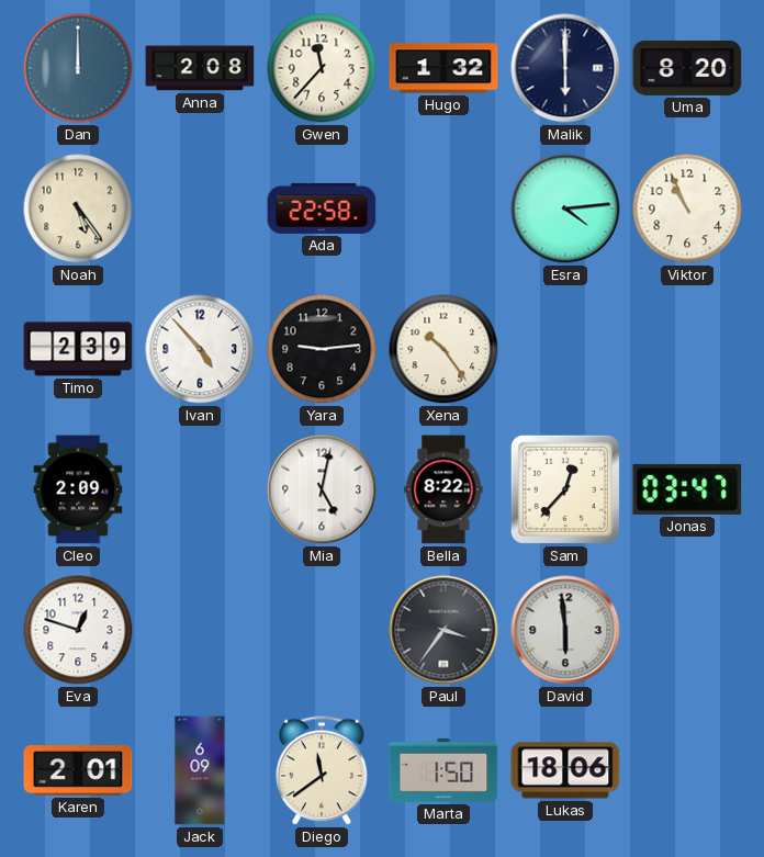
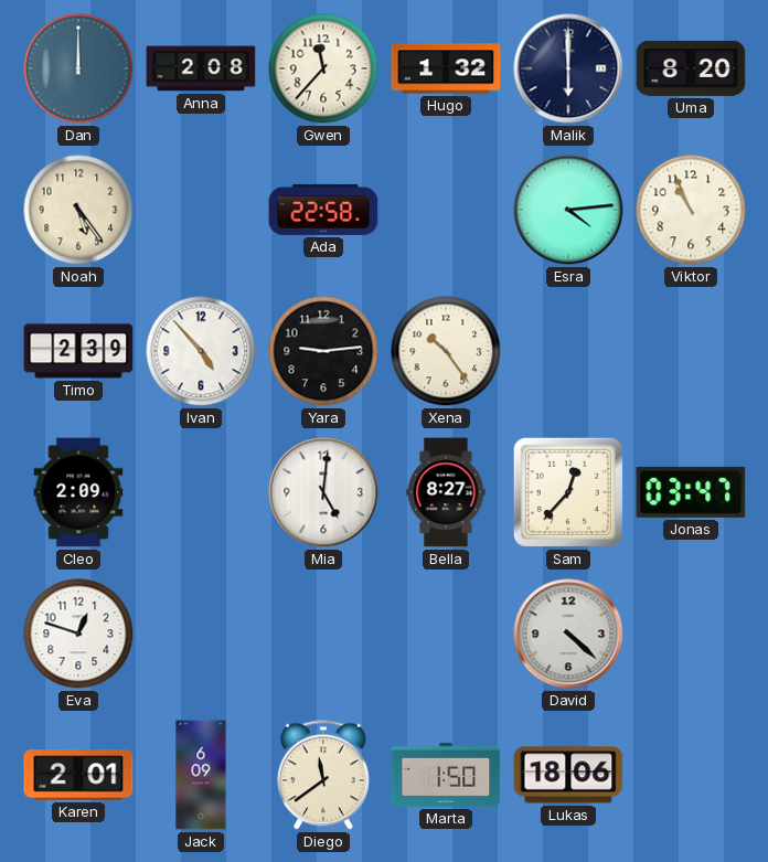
Mia: 5:02 -> 5:01
Bella: 8:22 -> 8:27
Paul: 3:36 -> none
David: 5:59 -> 4:22
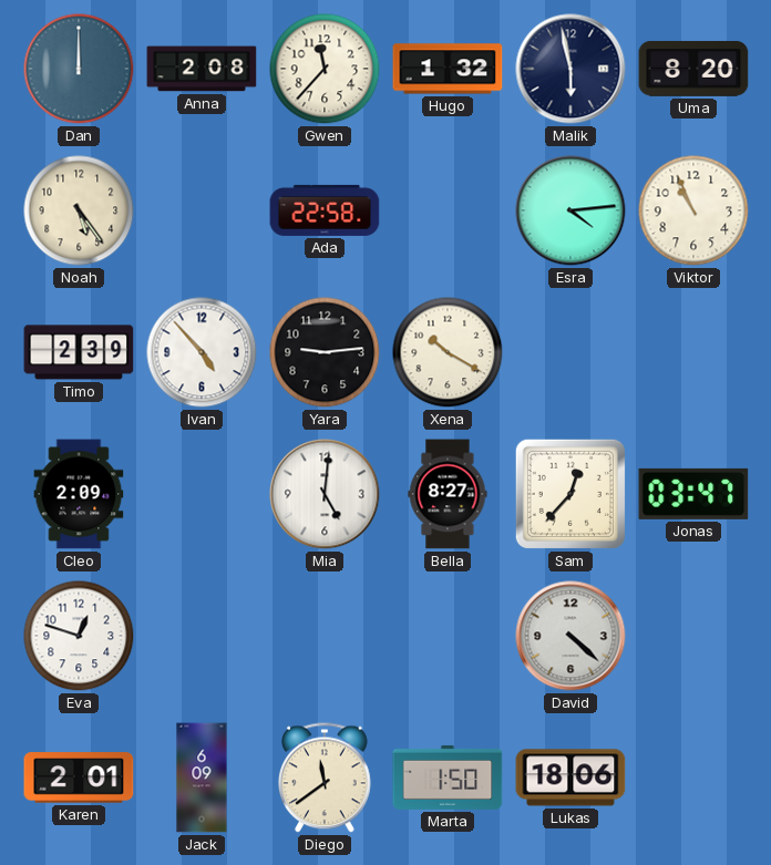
Malik: 6:00 -> 5:58
Xena: 10:24 -> 10:20
